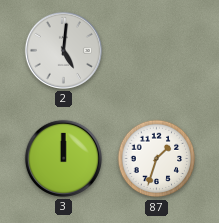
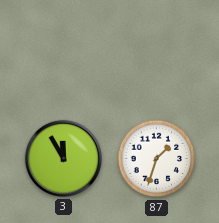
2: 5:01 -> none
3: 12:00 -> 11:55
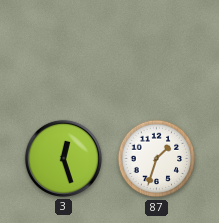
3: 11:55 -> 12:27
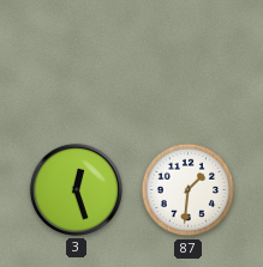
87: 1:33 -> 1:31
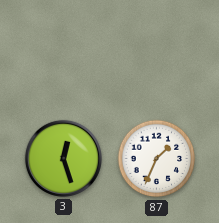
87: 1:31 -> 1:34
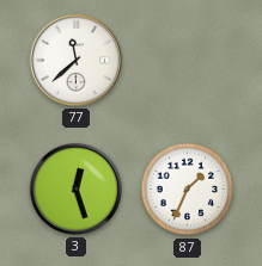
77: none -> 11:38
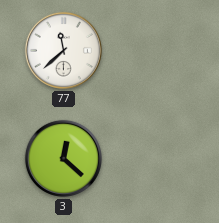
3: 12:27 -> 12:22
87: 1:34 -> none
